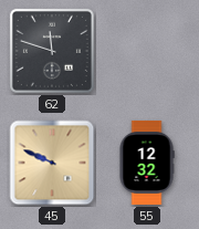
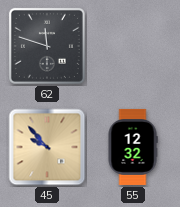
45: 9:49 -> 9:53
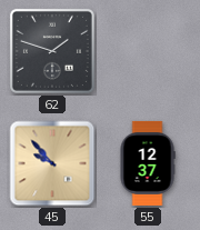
62: 11:48 -> 1:48
55: 12:32 -> 12:37
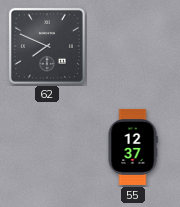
62: 1:48 -> 7:49
45: 9:53 -> none
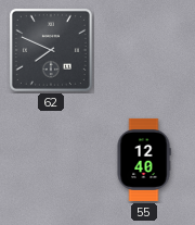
55: 12:37 -> 12:40
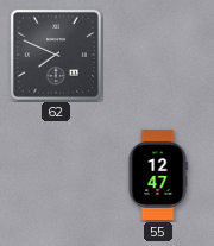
55: 12:40 -> 12:47
